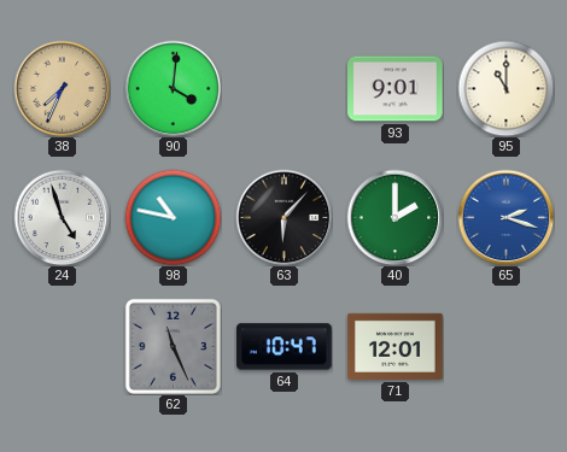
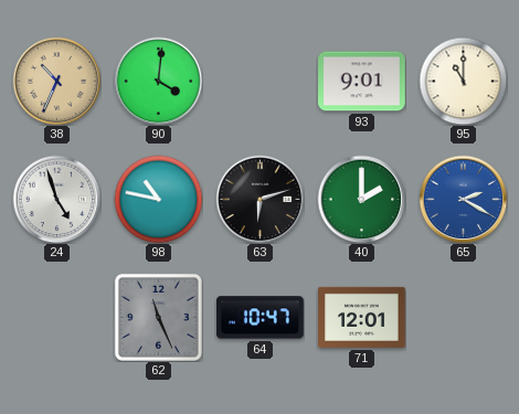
38: 7:34 -> 10:34
63: 6:07 -> 6:12
65: 2:18 -> 2:20
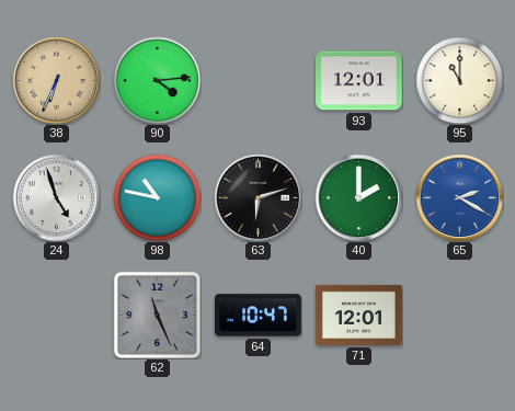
38: 10:34 -> 6:34
90: 4:01 -> 4:14
93: 9:01 -> 12:01
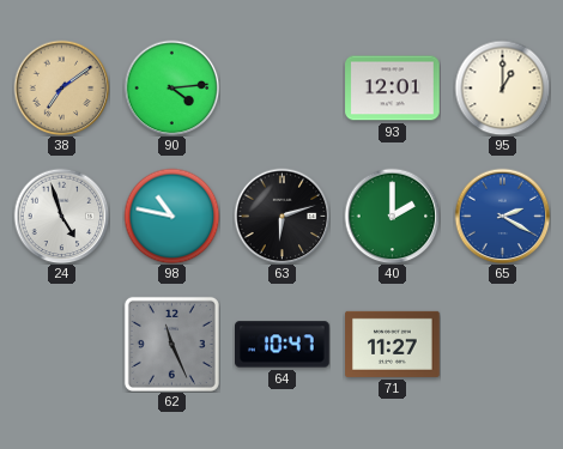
38: 6:34 -> 7:09
95: 11:00 -> 1:00
71: 12:01 -> 11:27
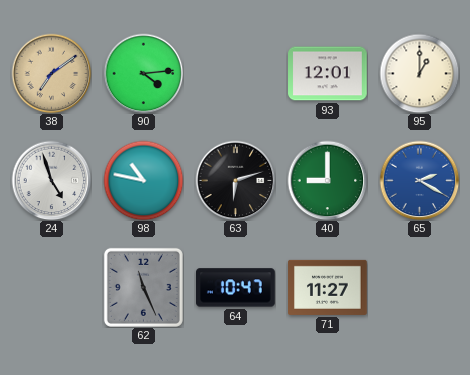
40: 2:00 -> 9:00
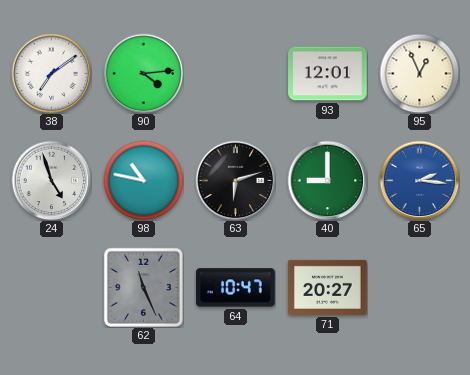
38 dial: champagne -> white
95: 1:00 -> 12:56
65: 2:20 -> 2:16
71: 11:27 -> 20:27
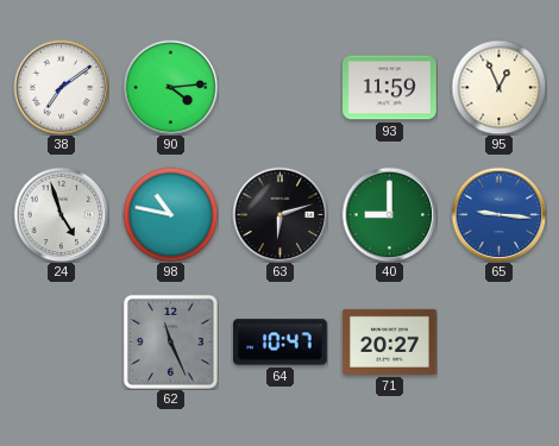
93: 12:01 -> 11:59
65: 2:16 -> 9:16
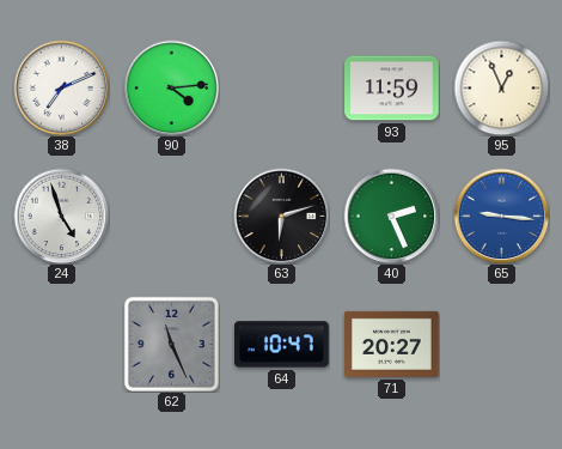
38: 7:09 -> 7:11
98: 10:47 -> none
40: 9:00 -> 2:26
